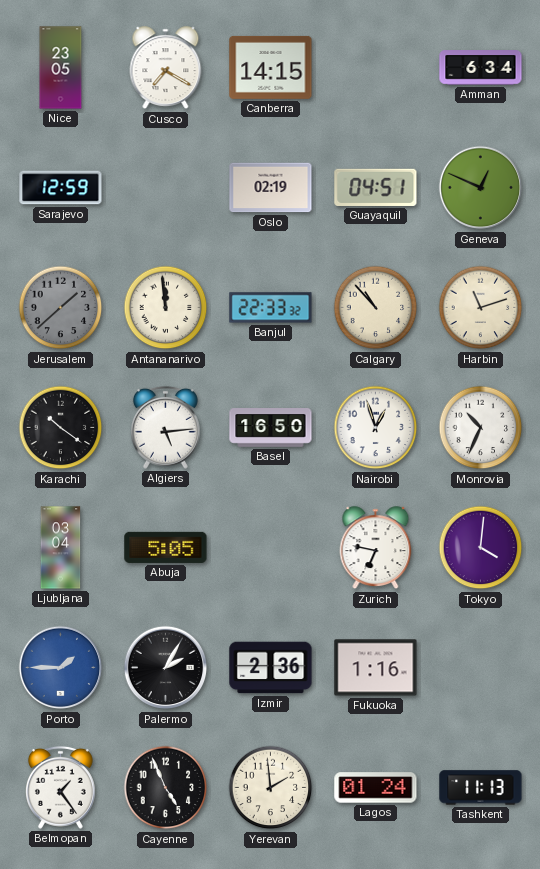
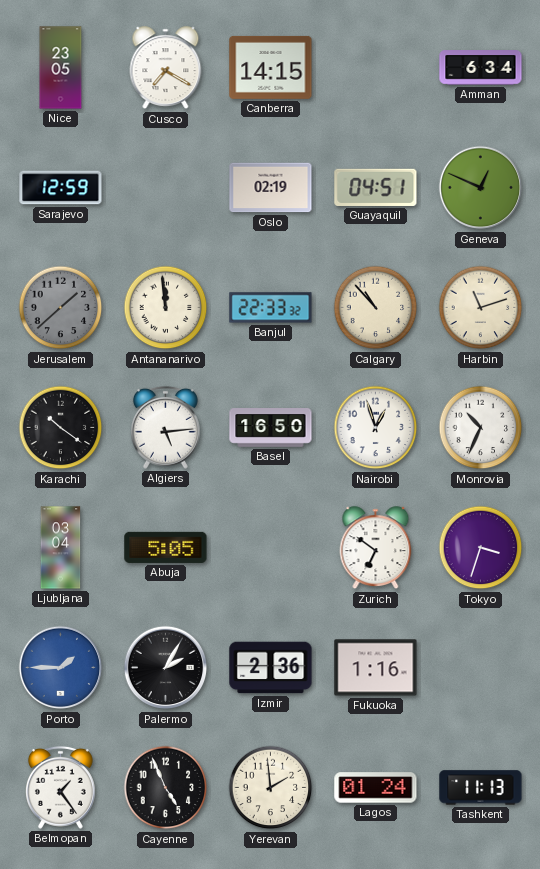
Zurich: 6:47 -> 6:51
Tokyo: 4:01 -> 3:33
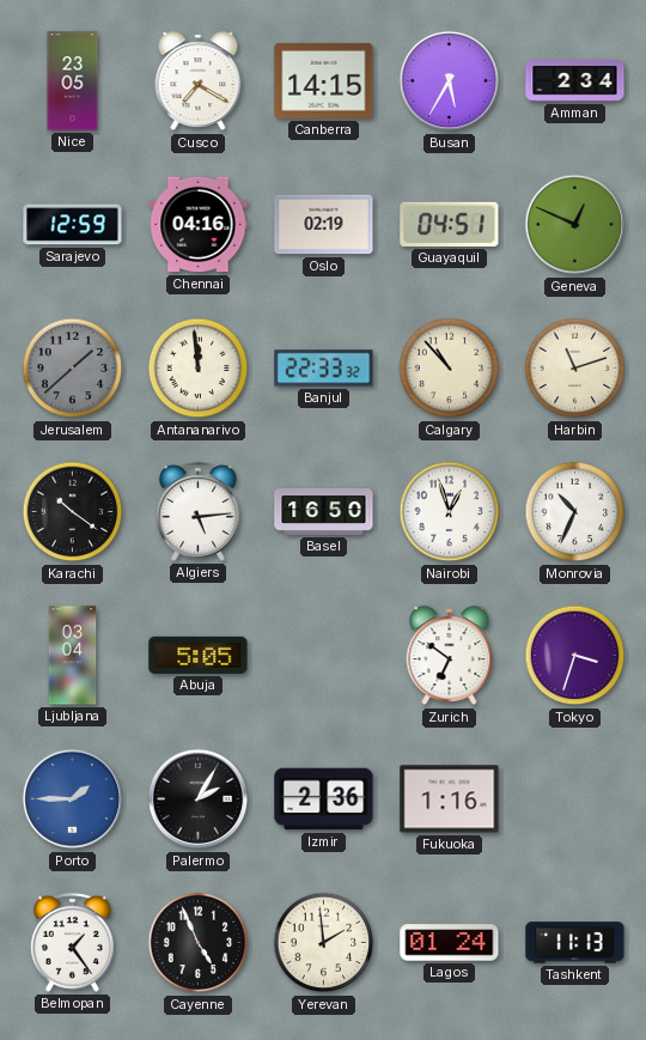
Busan: none -> 5:35
Amman: 6:34 -> 2:34
Chennai: none -> 04:16
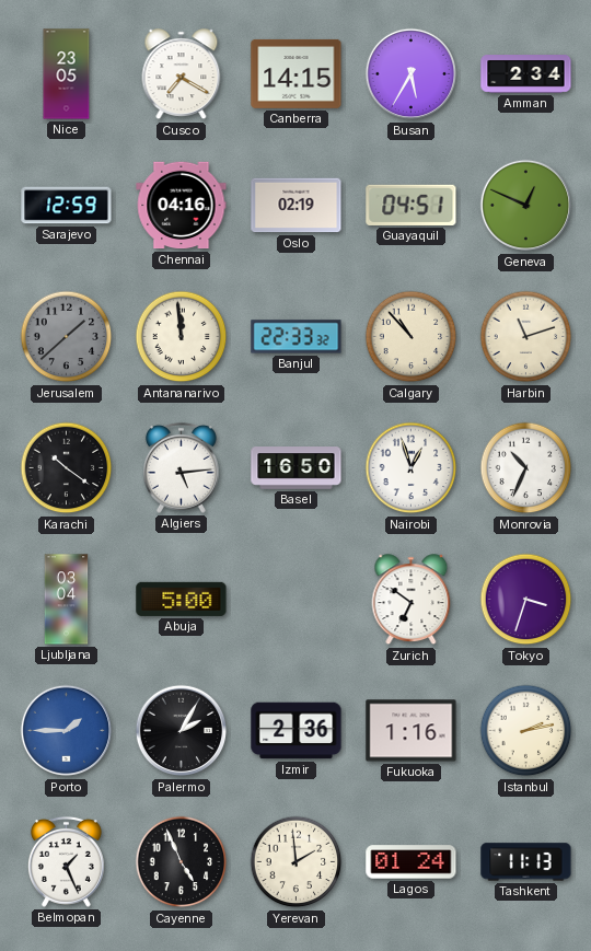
Abuja: 5:05 -> 5:00
Istanbul: none -> 2:13
Belmopan: 1:24 -> 1:26
